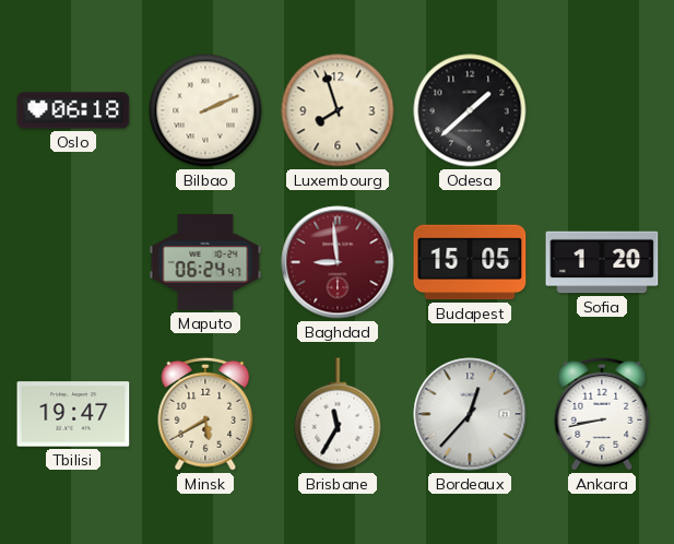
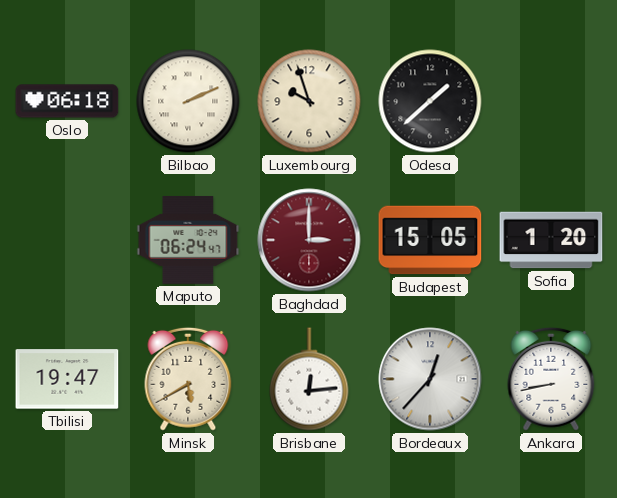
Luxembourg: 7:57 -> 9:57
Baghdad: 8:59 -> 3:00
Brisbane: 11:35 -> 12:14
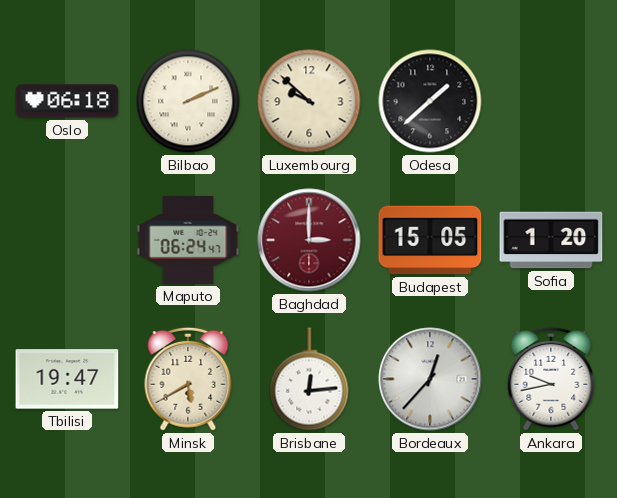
Luxembourg: 9:57 -> 9:52
Ankara: 8:43 -> 9:43
